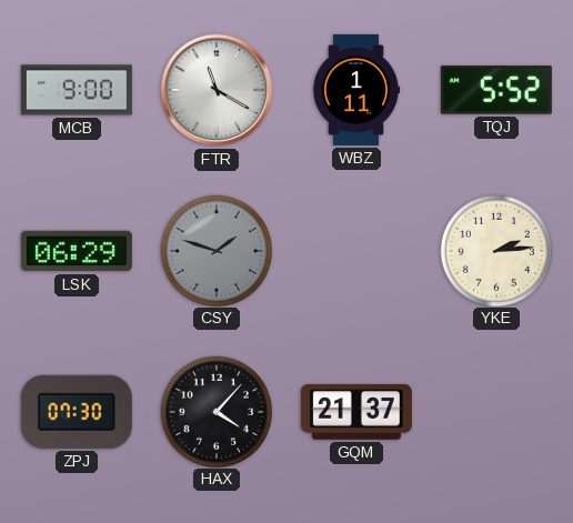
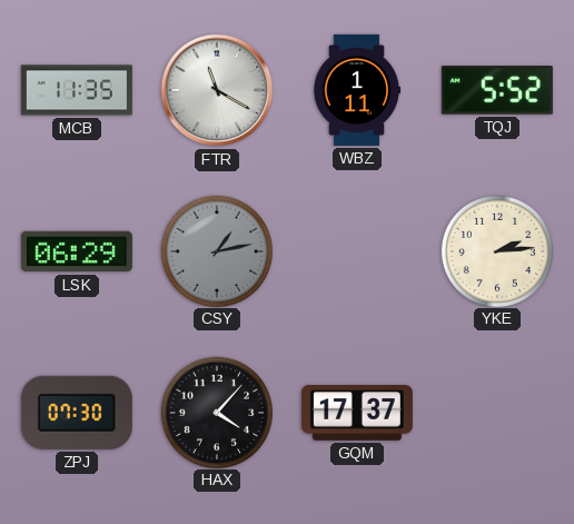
MCB: 9:00 -> 11:35
CSY: 1:48 -> 1:13
GQM: 21:37 -> 17:37
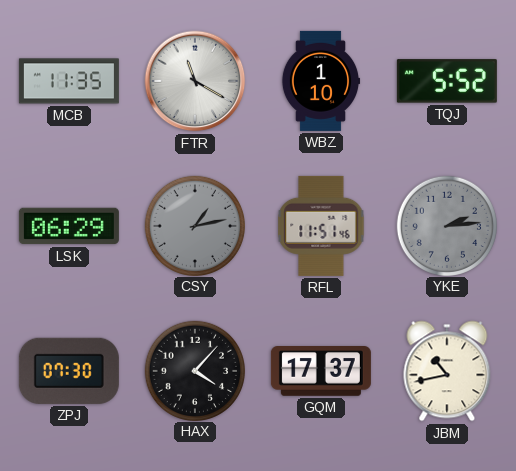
WBZ: 1:11 -> 1:10
RFL: none -> 11:51
YKE dial: cream -> grey
JBM: none -> 10:43
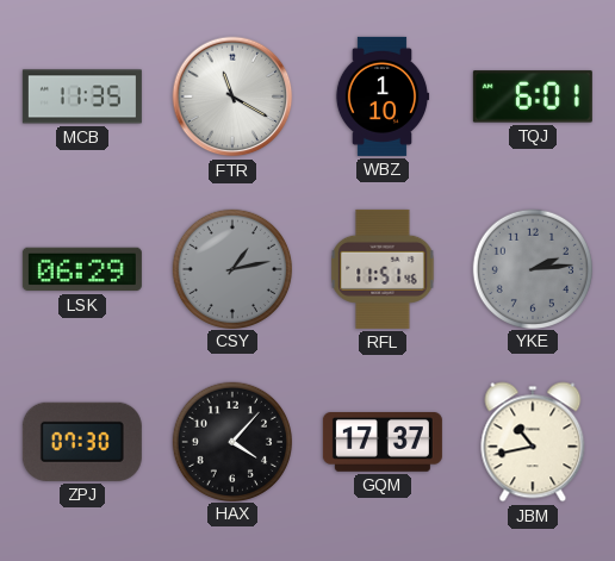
TQJ: 5:52 -> 6:01
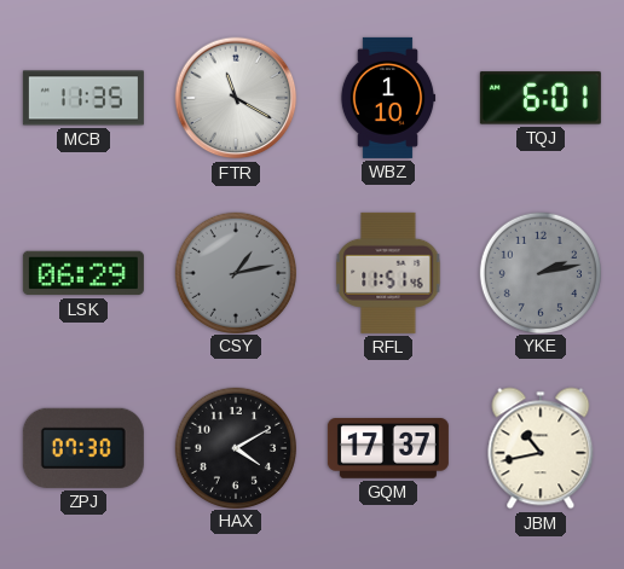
YKE: 2:14 -> 2:13
HAX: 4:07 -> 4:10
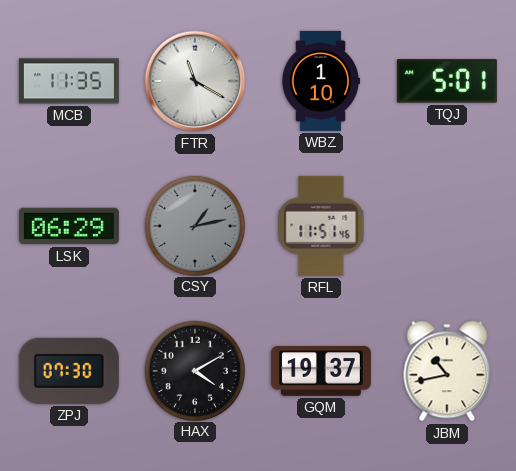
TQJ: 6:01 -> 5:01
YKE: 2:13 -> none
GQM: 17:37 -> 19:37
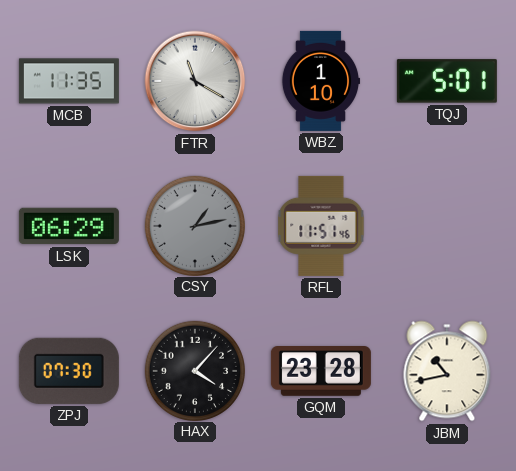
HAX: 4:10 -> 4:07
GQM: 19:37 -> 23:28
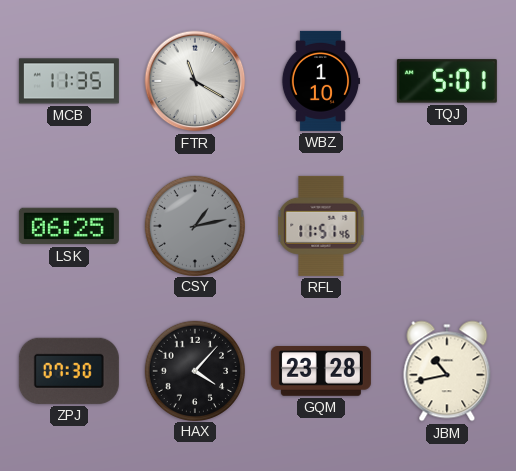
LSK: 06:29 -> 06:25
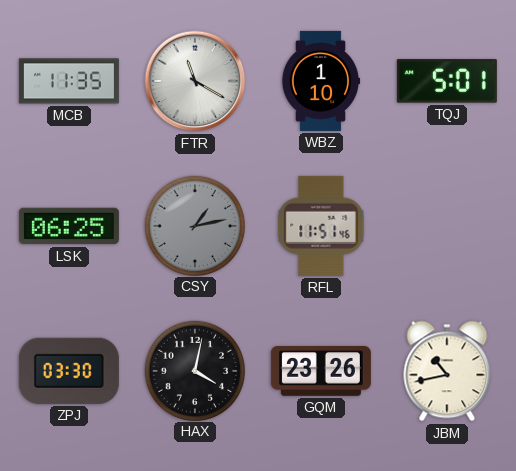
ZPJ: 07:30 -> 03:30
HAX: 4:07 -> 4:02
GQM: 23:28 -> 23:26
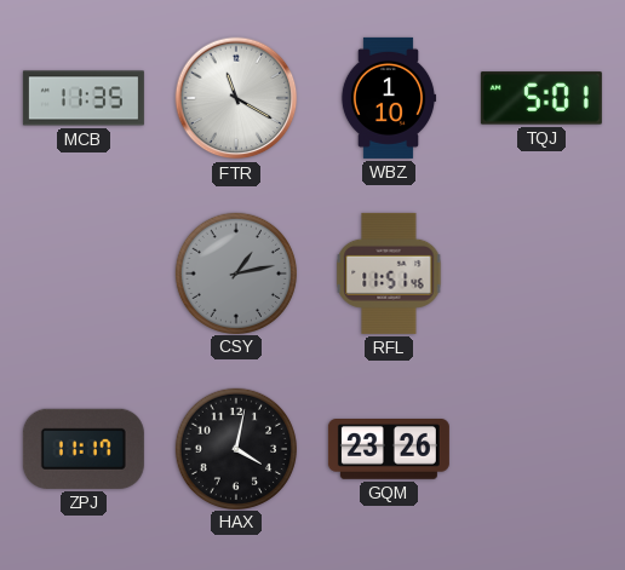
LSK: 06:25 -> none
ZPJ: 03:30 -> 11:17
JBM: 10:43 -> none
